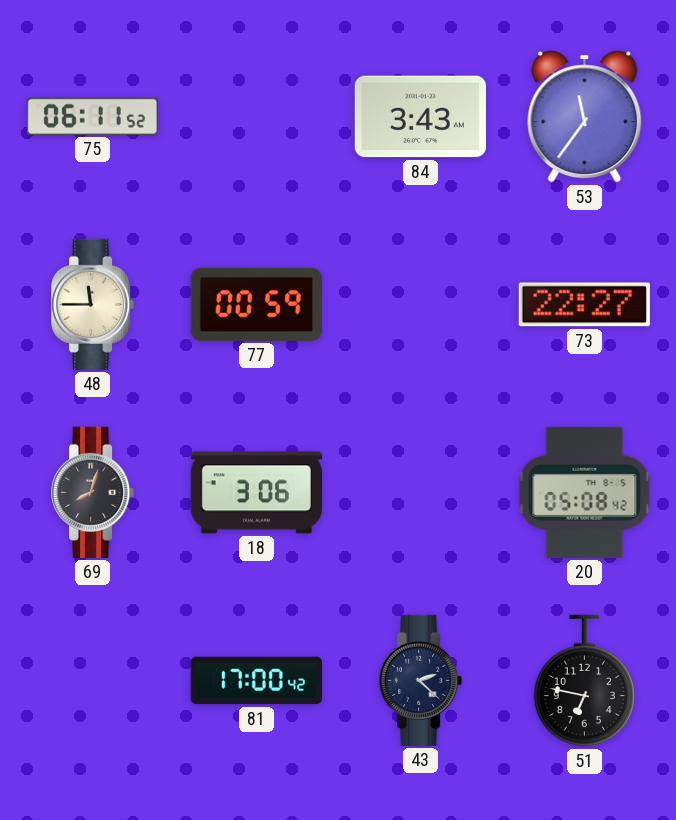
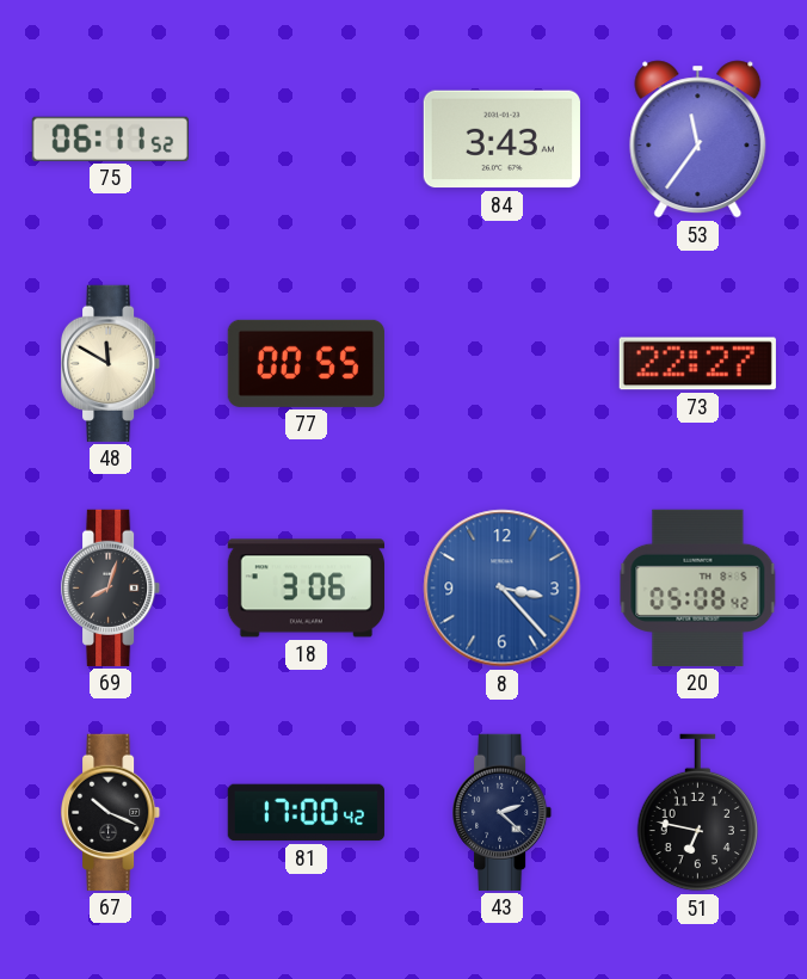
48: 11:45 -> 11:50
77: 00:59 -> 00:55
8: none -> 3:23
67: none -> 10:19
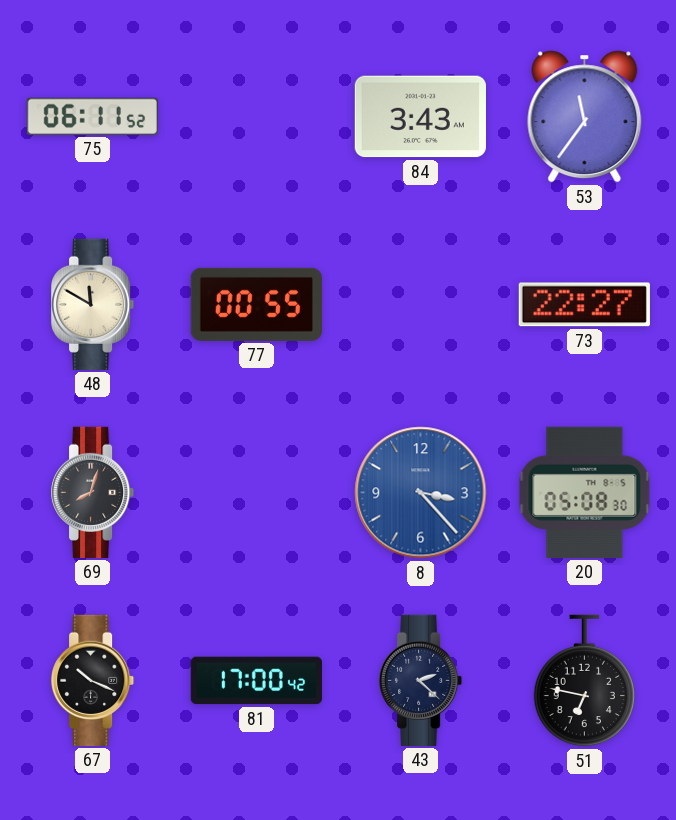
18: 3:06 -> none
20: 05:08:42 -> 05:08:30
